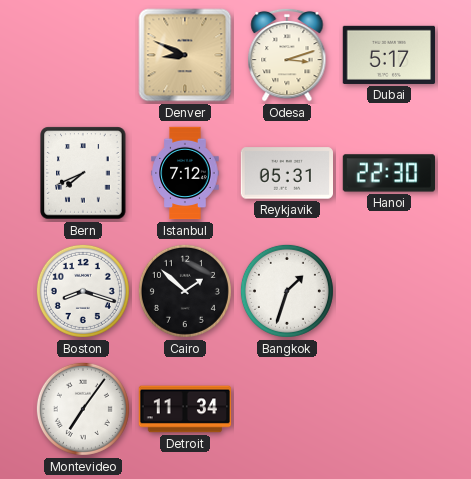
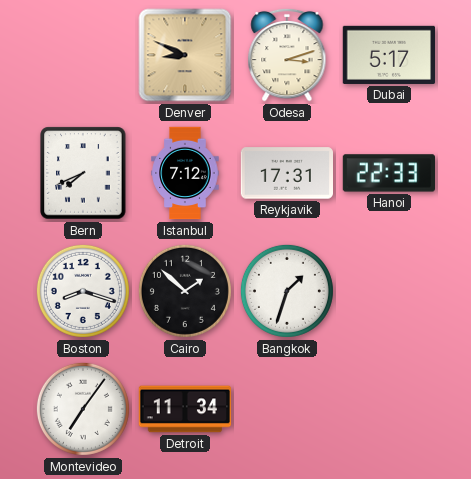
Reykjavik: 05:31 -> 17:31
Hanoi: 22:30 -> 22:33
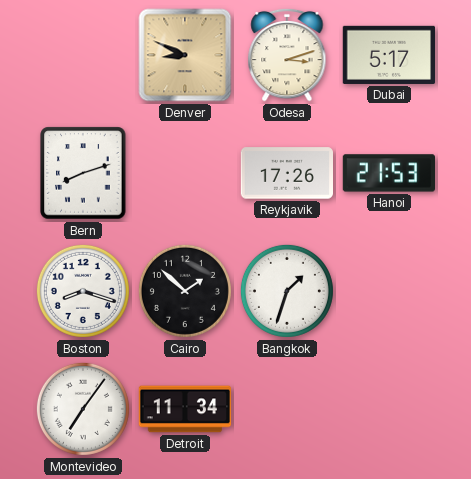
Bern: 7:41 -> 8:12
Istanbul: 7:12 -> none
Reykjavik: 17:31 -> 17:26
Hanoi: 22:33 -> 21:53
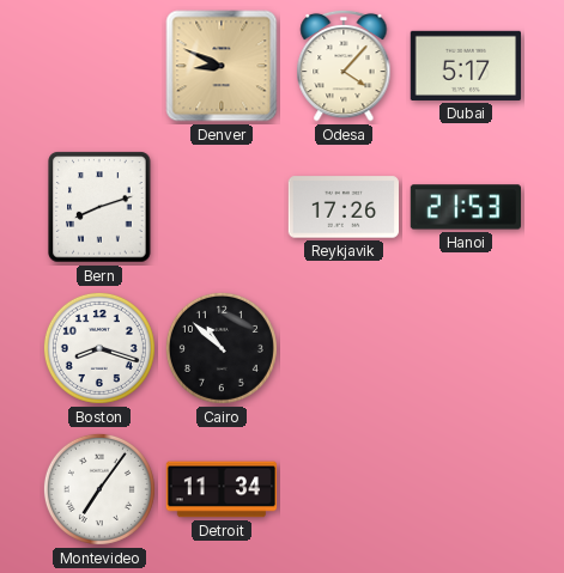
Odesa: 3:12 -> 4:07
Cairo: 1:52 -> 10:52
Bangkok: 1:33 -> none
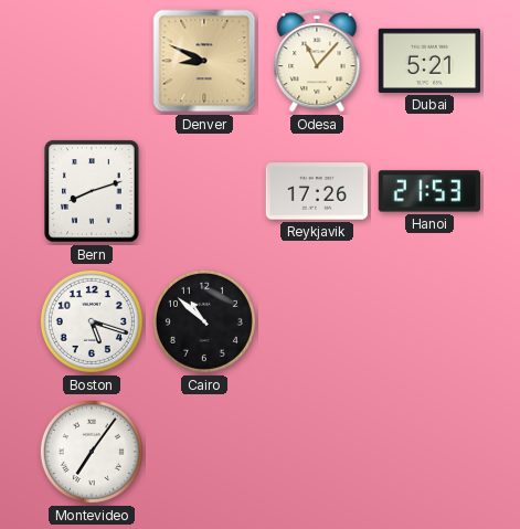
Odesa: 4:07 -> 11:07
Dubai: 5:17 -> 5:21
Boston: 8:18 -> 5:18
Detroit: 11:34 -> none
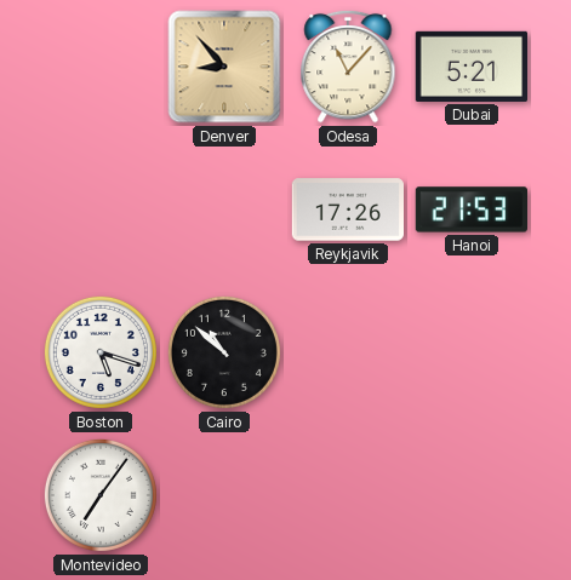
Denver: 8:49 -> 8:53
Bern: 8:12 -> none
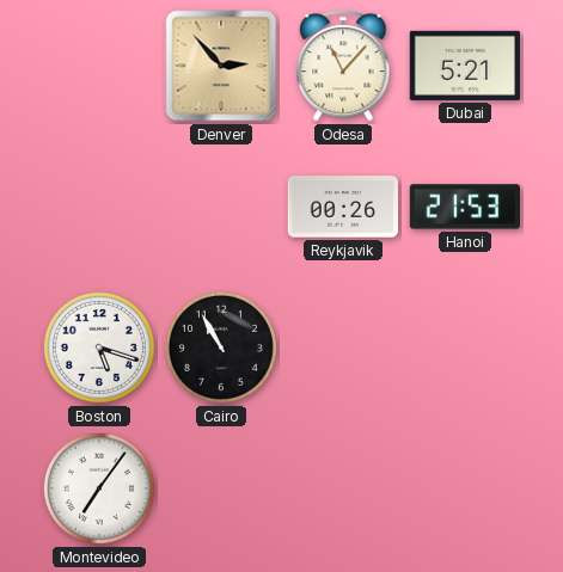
Denver: 8:53 -> 2:53
Reykjavik: 17:26 -> 00:26
Cairo: 10:52 -> 10:55
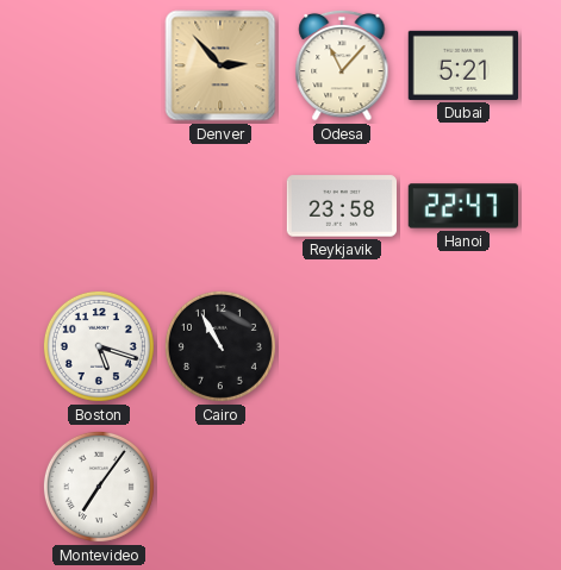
Reykjavik: 00:26 -> 23:58
Hanoi: 21:53 -> 22:47
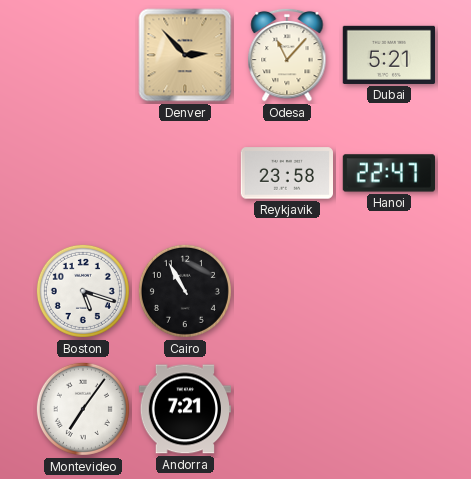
Andorra: none -> 7:21
